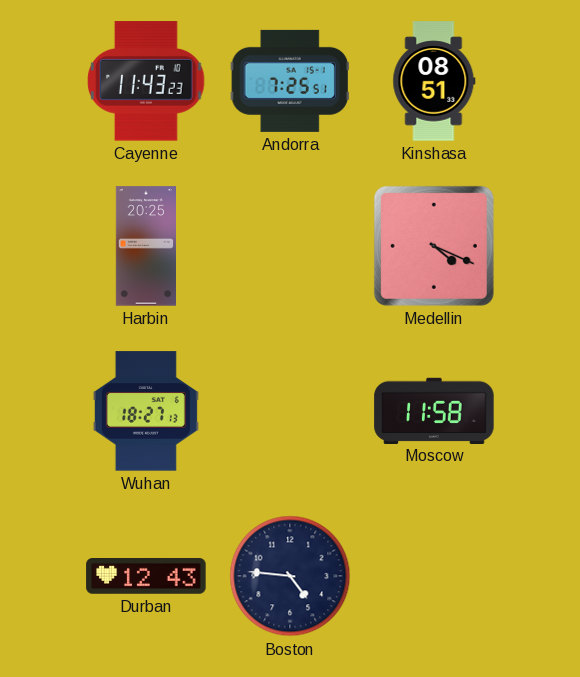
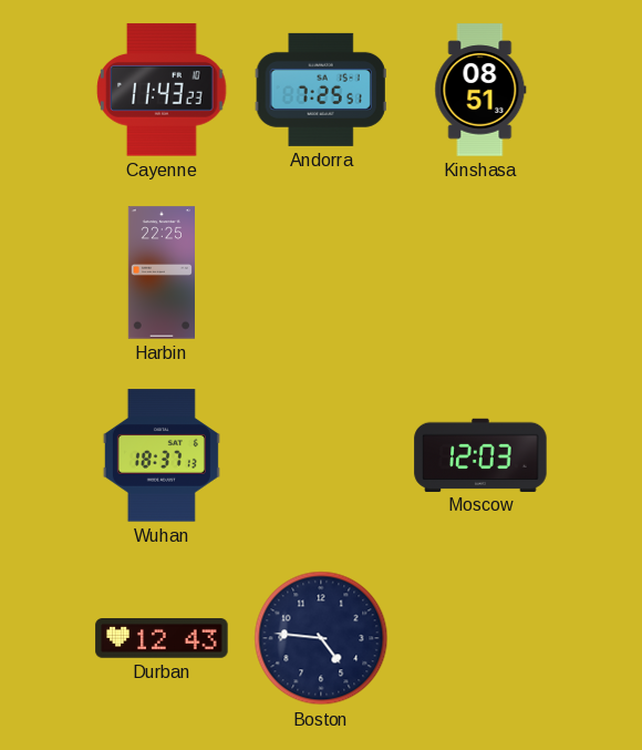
Harbin: 20:25 -> 22:25
Medellin: 4:19 -> none
Wuhan: 18:27 -> 18:37
Moscow: 11:58 -> 12:03
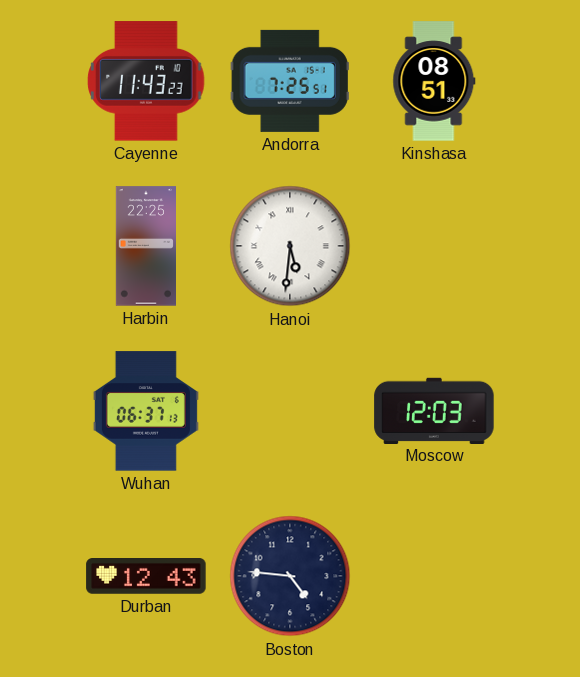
Hanoi: none -> 5:31
Wuhan: 18:37 -> 06:37
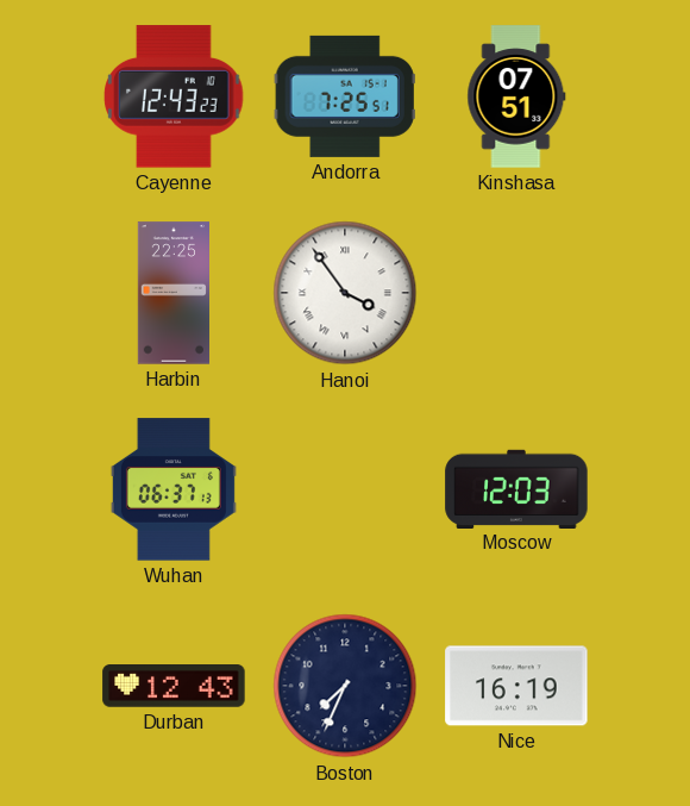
Cayenne: 11:43 -> 12:43
Kinshasa: 08:51 -> 07:51
Hanoi: 5:31 -> 3:54
Boston: 4:46 -> 7:34
Nice: none -> 16:19
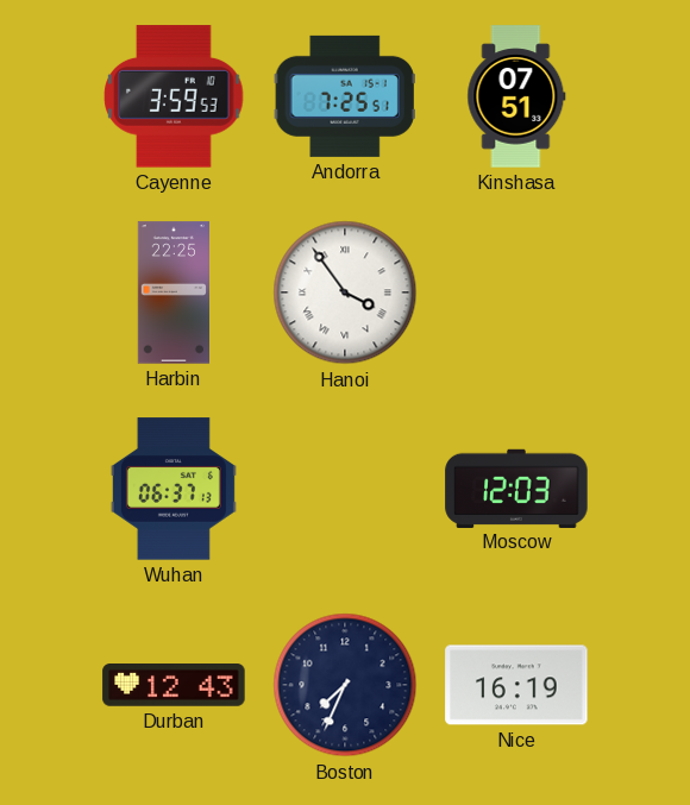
Cayenne: 12:43 -> 3:59
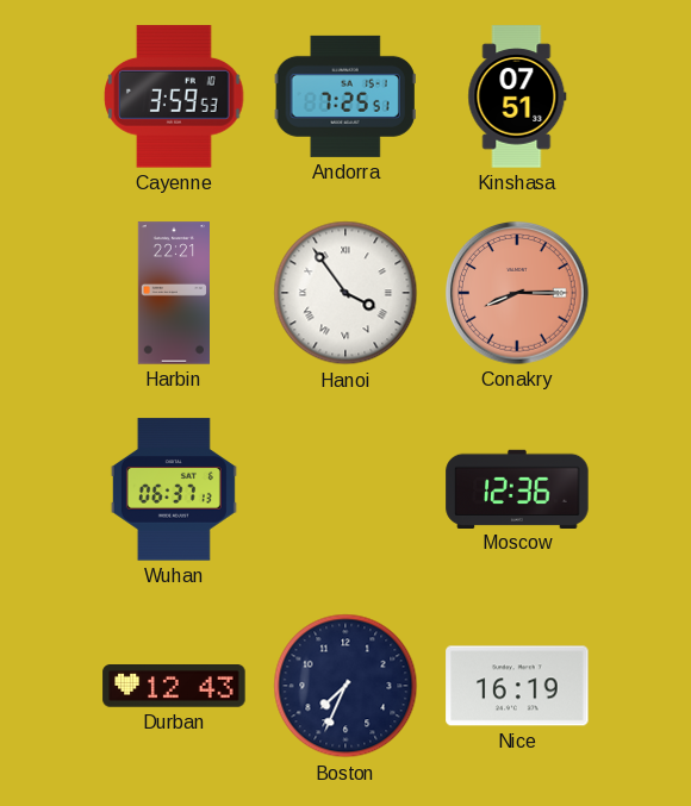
Harbin: 22:25 -> 22:21
Conakry: none -> 8:15
Moscow: 12:03 -> 12:36
